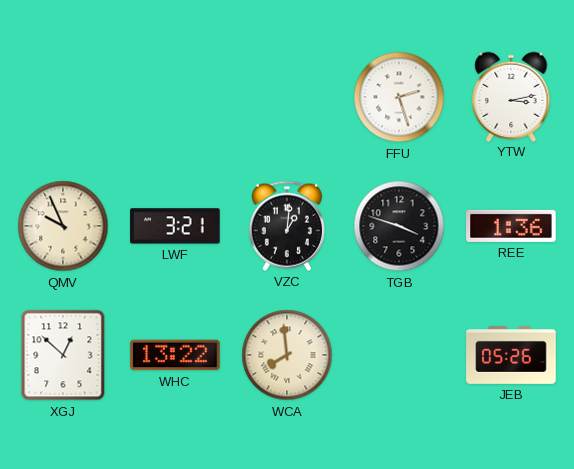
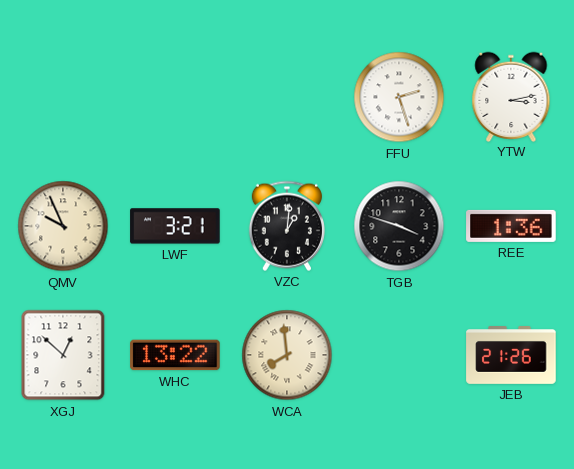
JEB: 05:26 -> 21:26
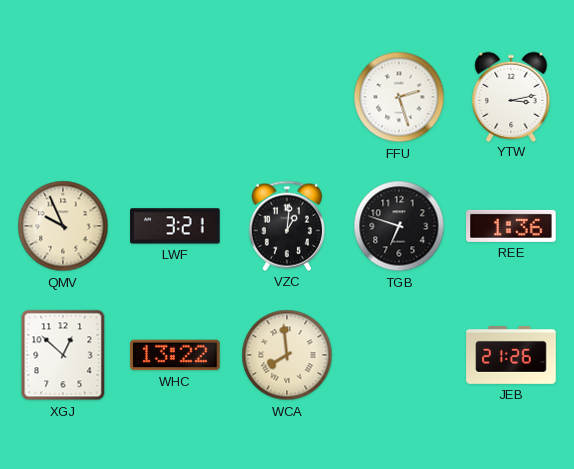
TGB: 3:48 -> 6:48
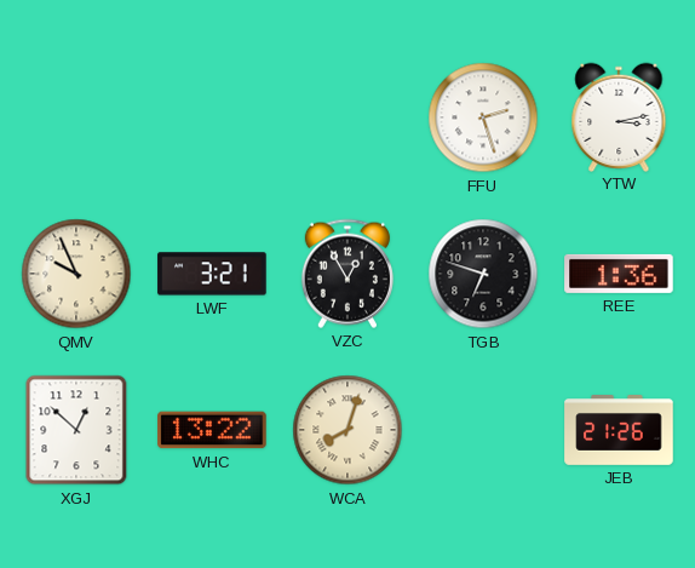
VZC: 1:01 -> 12:55
WCA: 7:59 -> 8:03
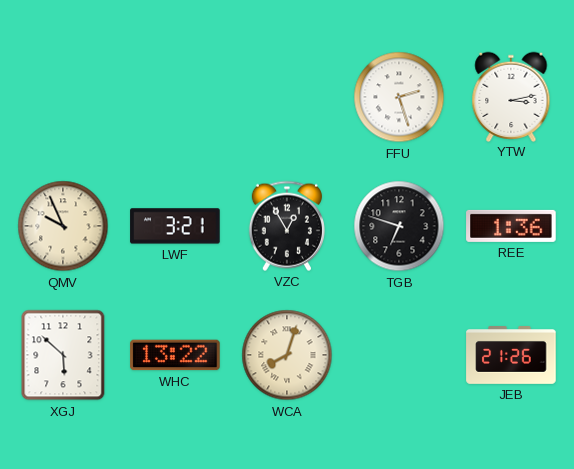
XGJ: 12:52 -> 5:52
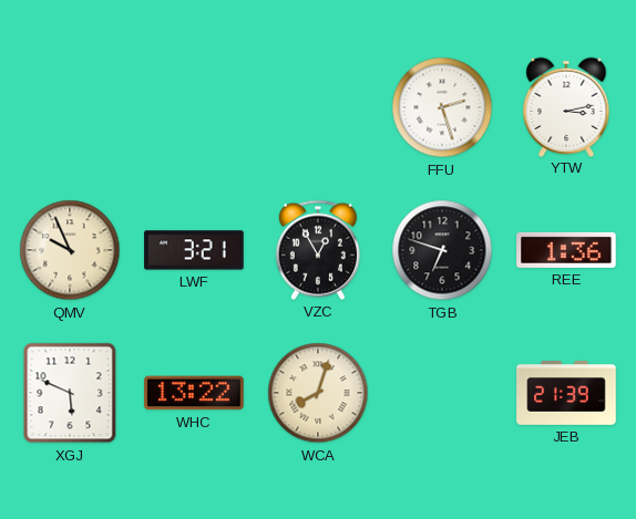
XGJ: 5:52 -> 5:49
JEB: 21:26 -> 21:39
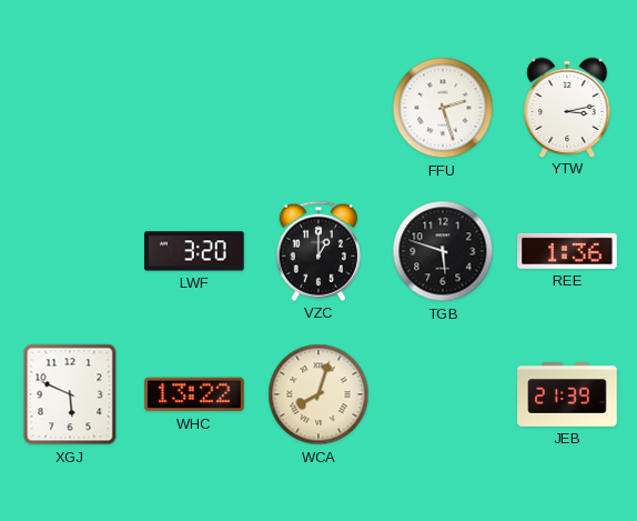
QMV: 9:56 -> none
LWF: 3:21 -> 3:20
VZC: 12:55 -> 1:00
TGB: 6:48 -> 5:48
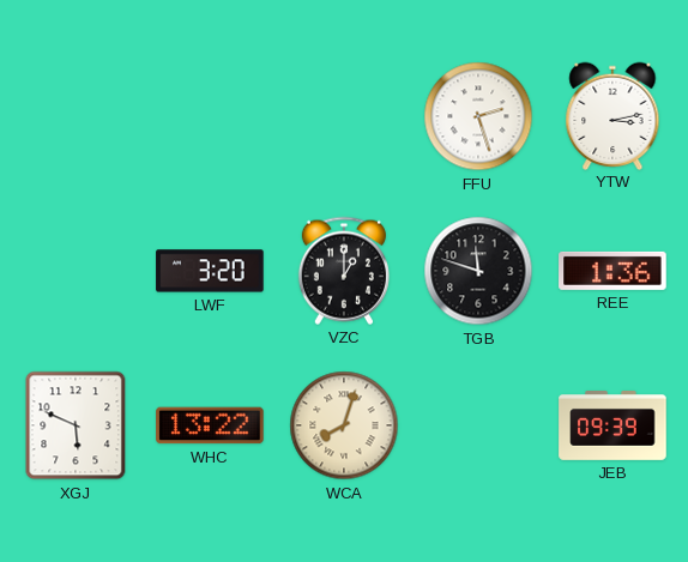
TGB: 5:48 -> 11:48
JEB: 21:39 -> 09:39
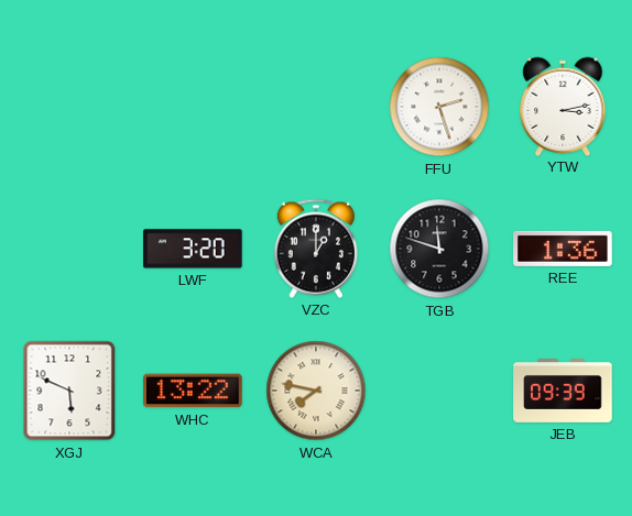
WCA: 8:03 -> 7:47
